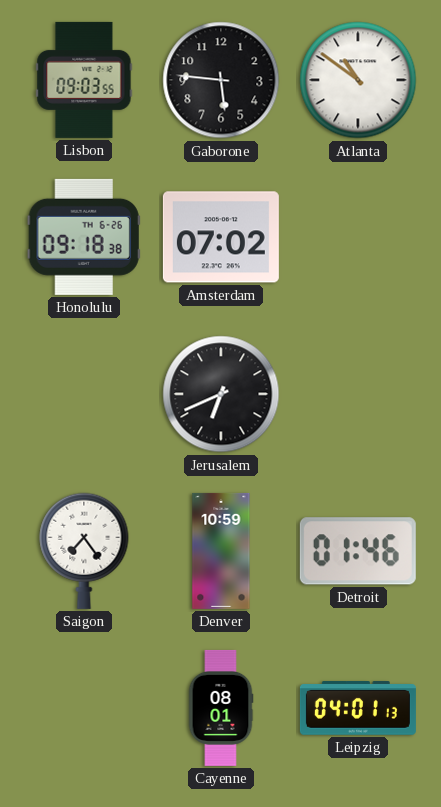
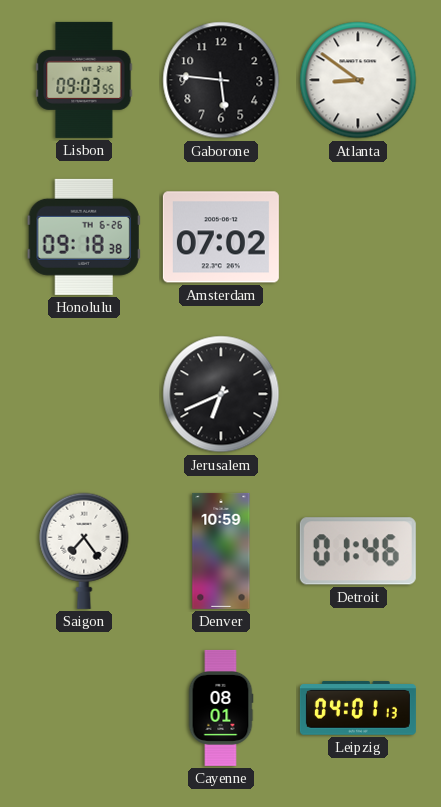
Atlanta: 10:51 -> 8:51
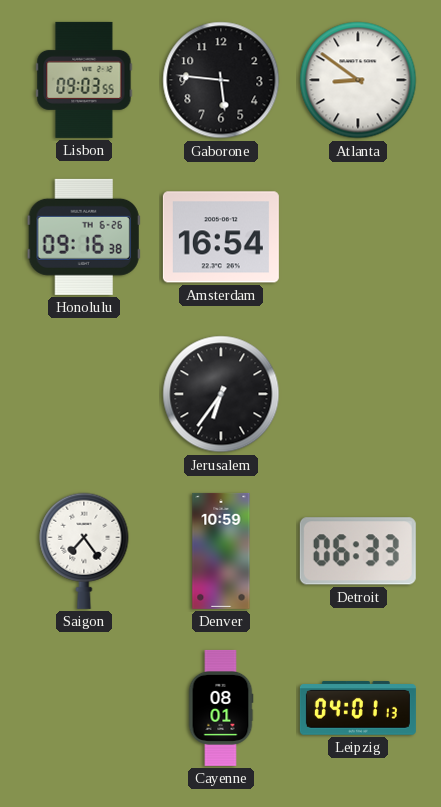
Honolulu: 09:18 -> 09:16
Amsterdam: 07:02 -> 16:54
Jerusalem: 6:41 -> 6:36
Detroit: 01:46 -> 06:33
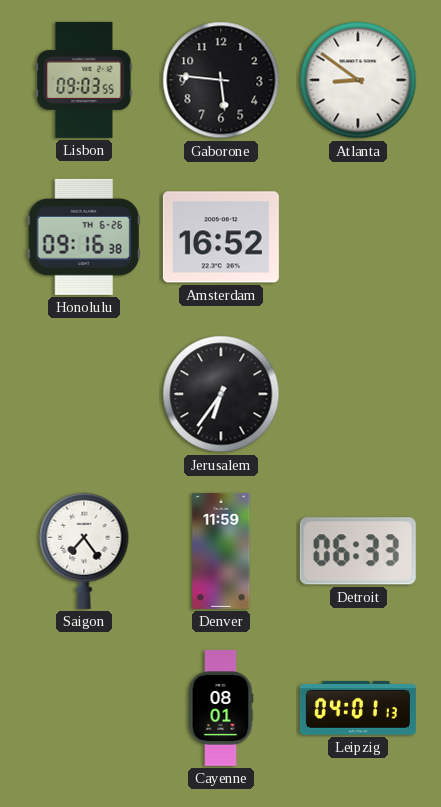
Amsterdam: 16:54 -> 16:52
Denver: 10:59 -> 11:59
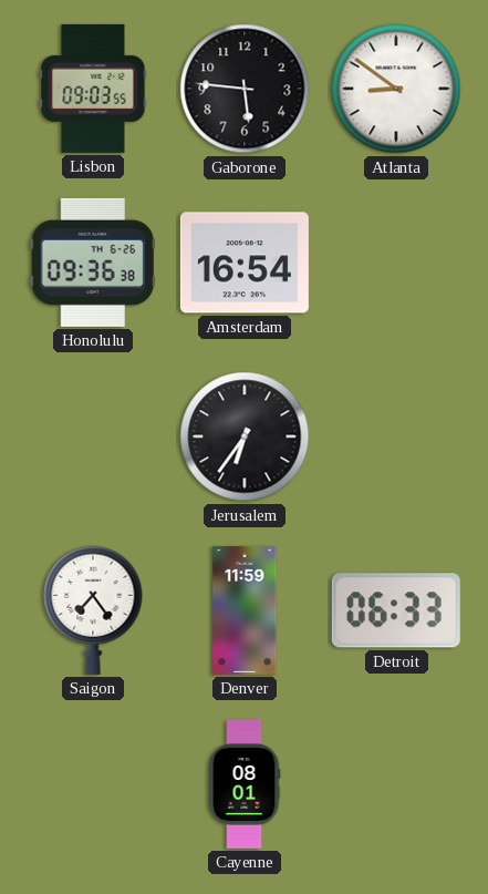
Honolulu: 09:16 -> 09:36
Amsterdam: 16:52 -> 16:54
Leipzig: 04:01 -> none
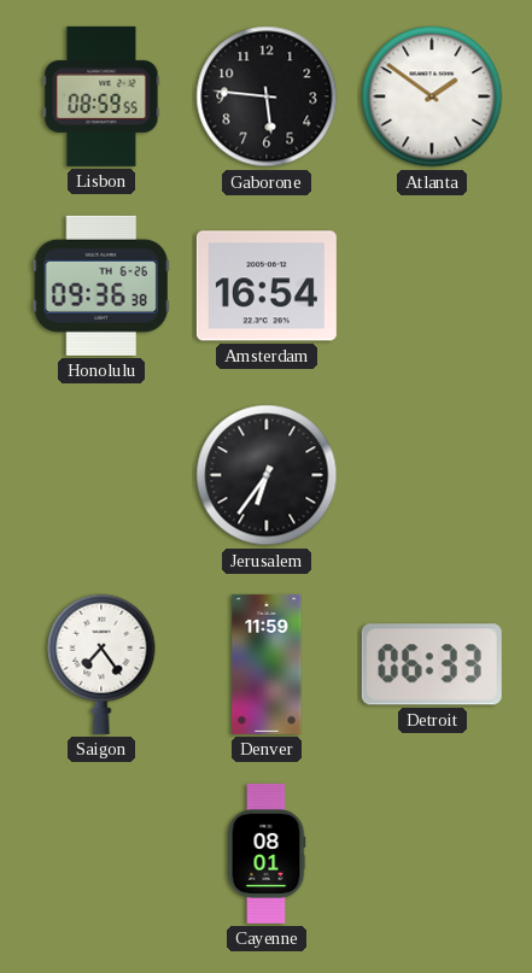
Lisbon: 09:03 -> 08:59
Atlanta: 8:51 -> 1:51
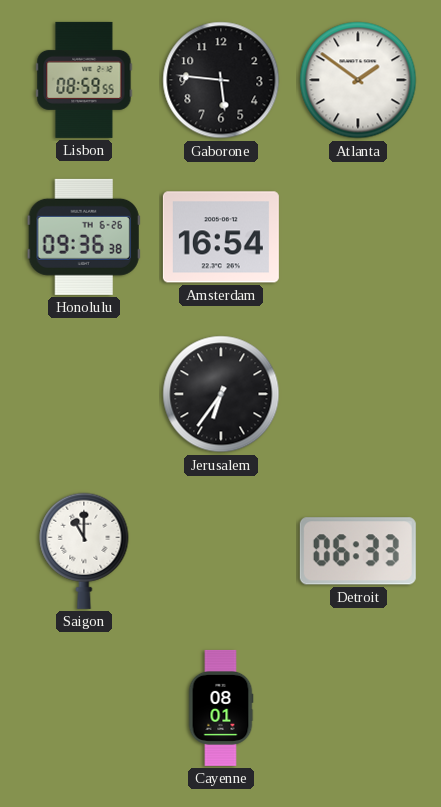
Saigon: 7:24 -> 11:00
Denver: 11:59 -> none
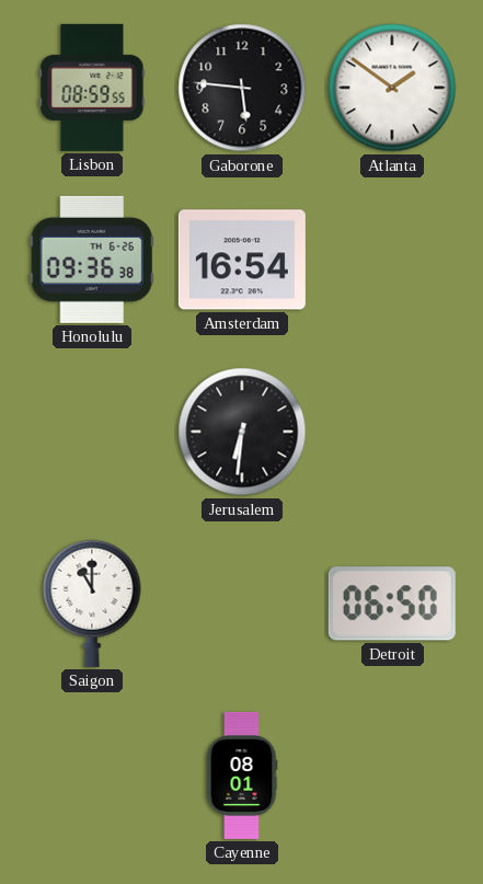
Jerusalem: 6:36 -> 6:31
Detroit: 06:33 -> 06:50
